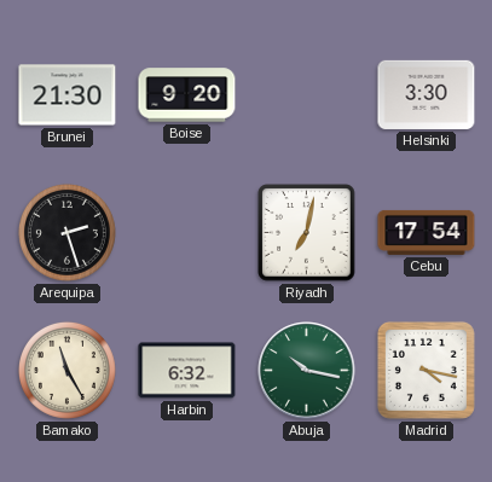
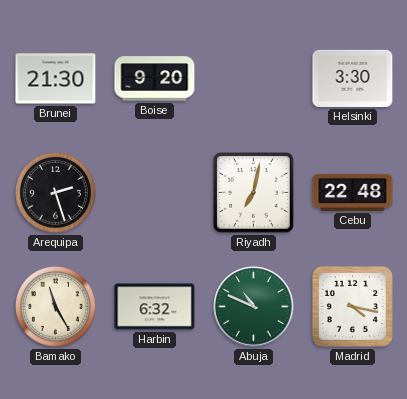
Cebu: 17:54 -> 22:48
Abuja: 10:17 -> 10:49
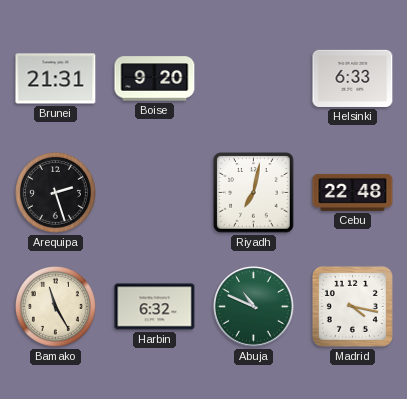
Brunei: 21:30 -> 21:31
Helsinki: 3:30 -> 6:33
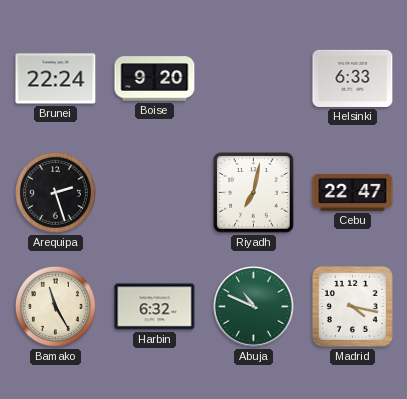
Brunei: 21:31 -> 22:24
Cebu: 22:48 -> 22:47
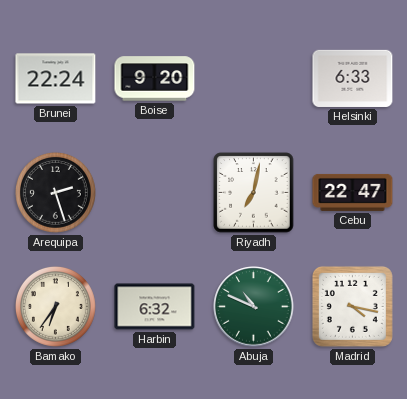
Bamako: 11:25 -> 6:36
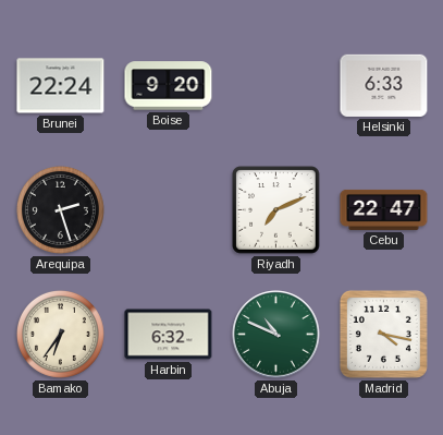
Riyadh: 7:02 -> 7:11
